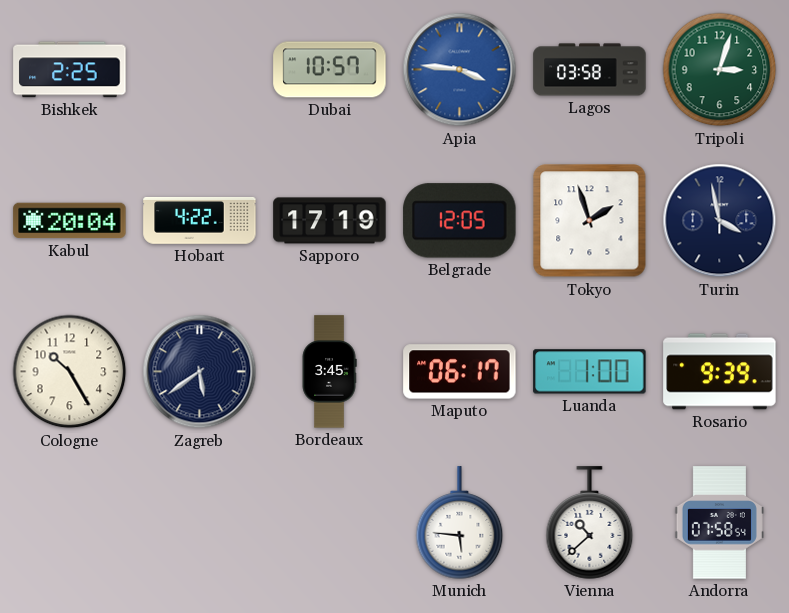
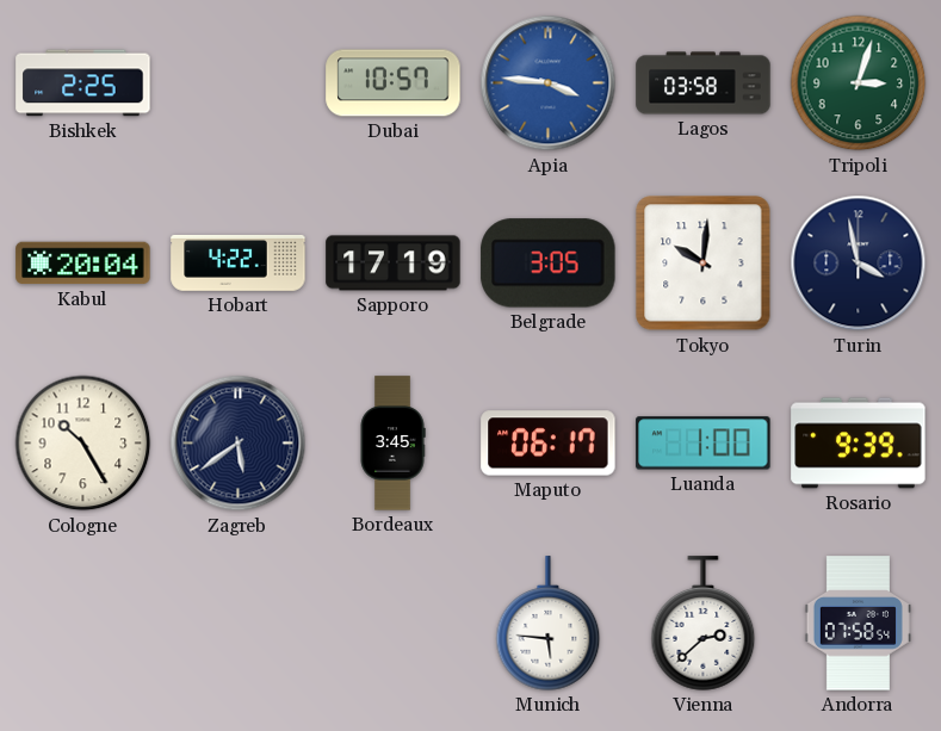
Belgrade: 12:05 -> 3:05
Tokyo: 1:57 -> 10:01
Vienna: 10:38 -> 2:38
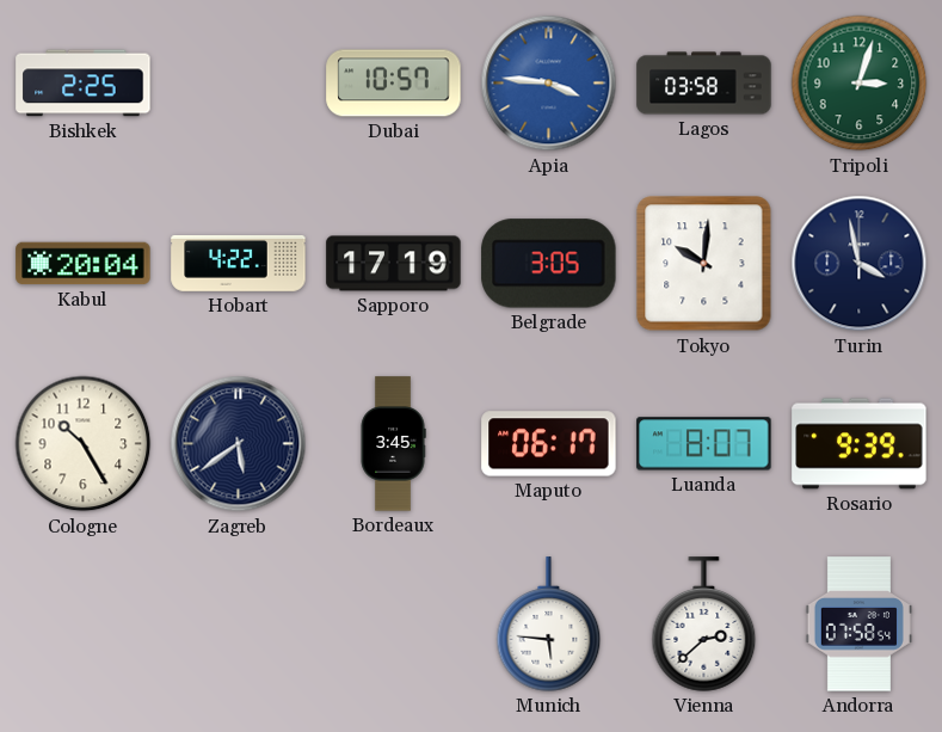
Luanda: 1:00 -> 8:07
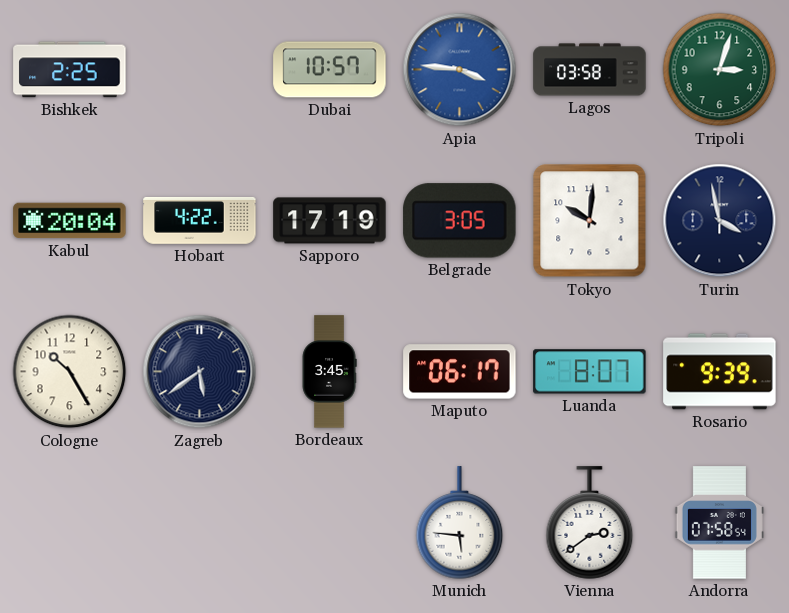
Vienna: 2:38 -> 2:39
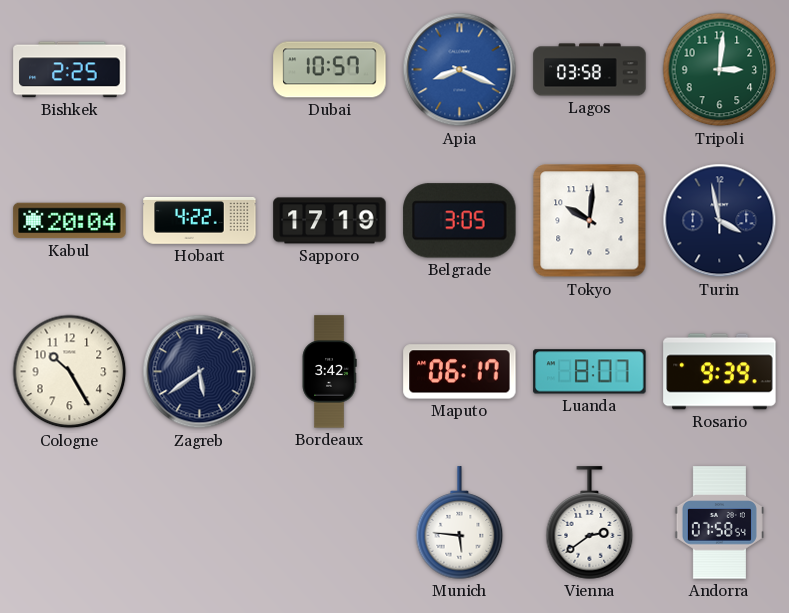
Apia: 3:46 -> 8:19
Tripoli: 3:03 -> 3:01
Bordeaux: 3:45 -> 3:42
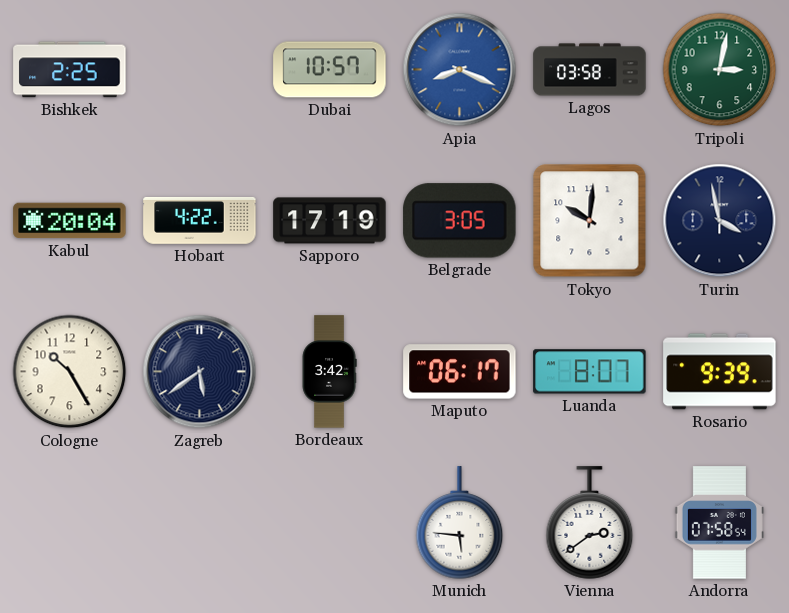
Tripoli: 3:01 -> 3:02
